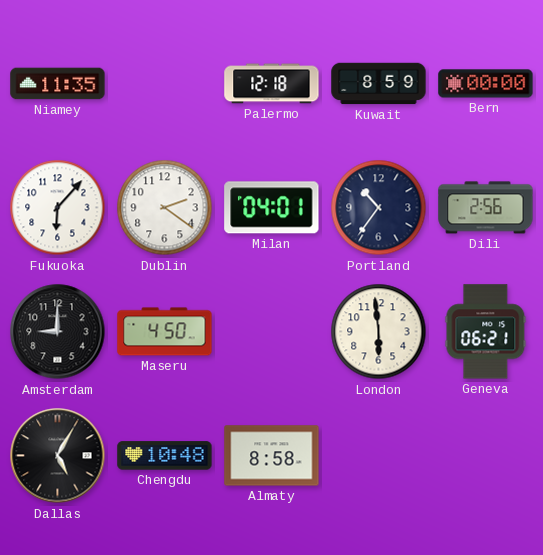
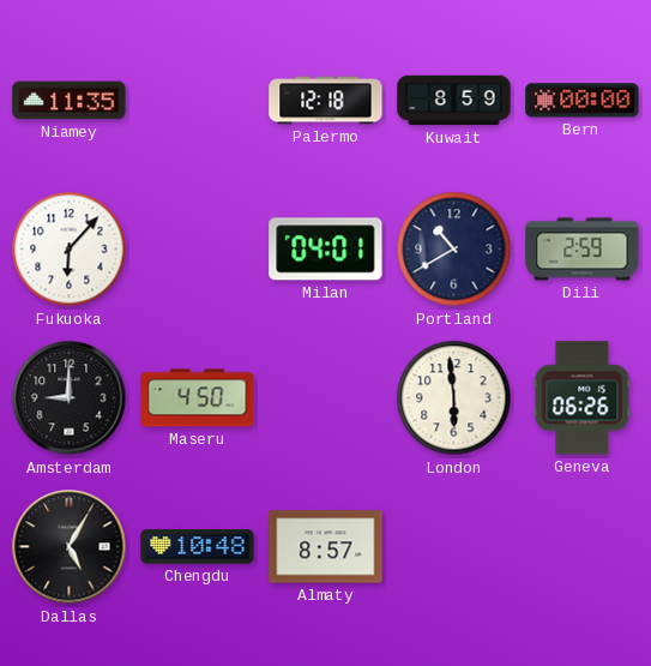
Dublin: 2:21 -> none
Portland: 10:36 -> 10:40
Dili: 2:56 -> 2:59
Geneva: 06:21 -> 06:26
Almaty: 8:58 -> 8:57
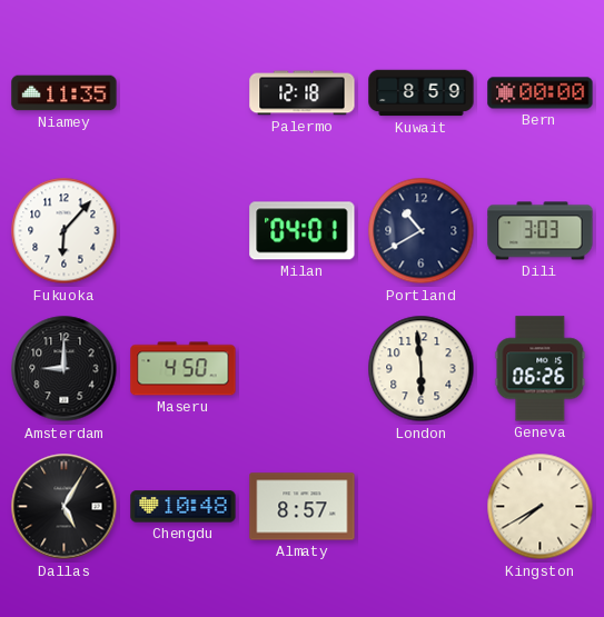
Dili: 2:59 -> 3:03
Kingston: none -> 7:40
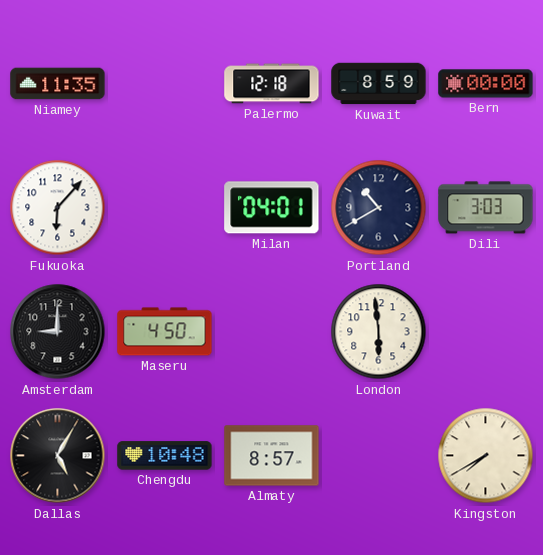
Geneva: 06:26 -> none
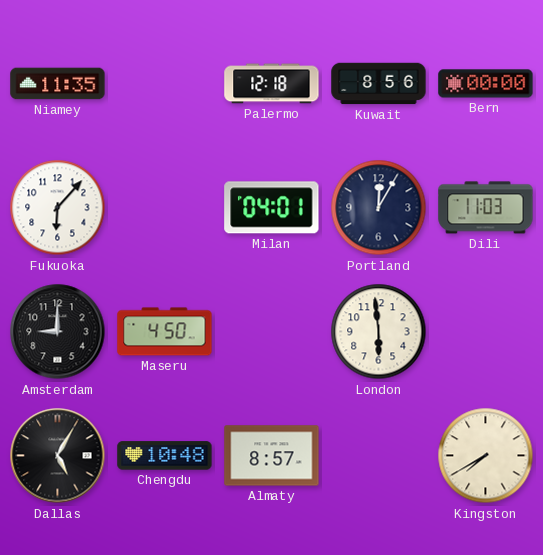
Kuwait: 8:59 -> 8:56
Portland: 10:40 -> 12:05
Dili: 3:03 -> 11:03
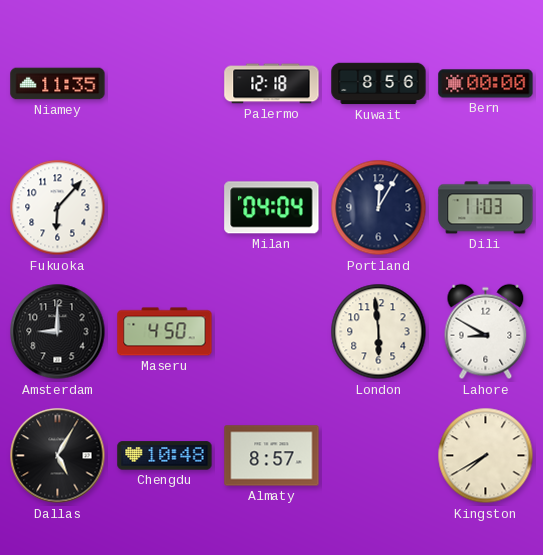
Milan: 04:01 -> 04:04
Lahore: none -> 8:50
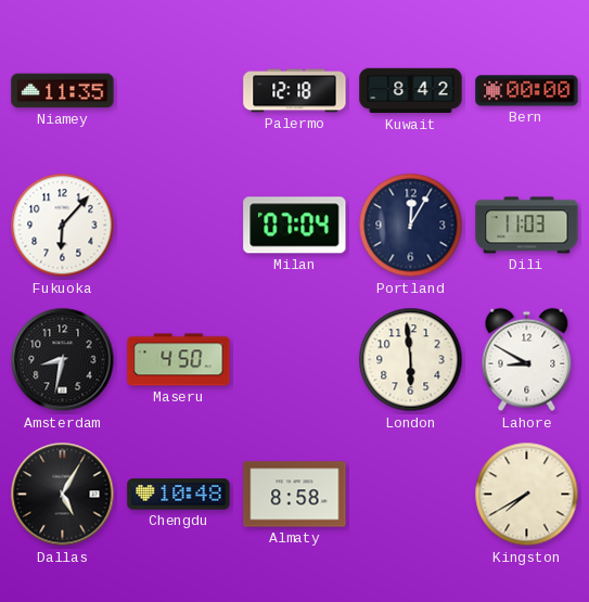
Kuwait: 8:56 -> 8:42
Milan: 04:04 -> 07:04
Amsterdam: 9:00 -> 8:32
Almaty: 8:57 -> 8:58
